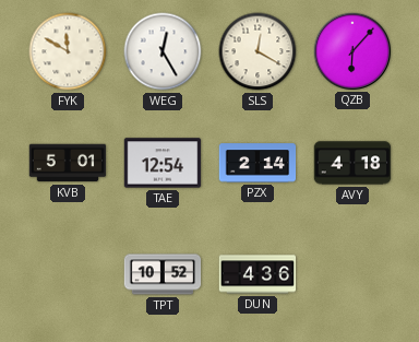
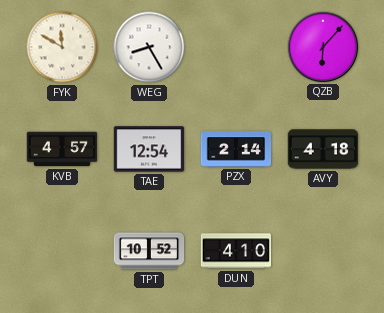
WEG: 12:25 -> 8:25
SLS: 12:20 -> none
KVB: 5:01 -> 4:57
DUN: 4:36 -> 4:10
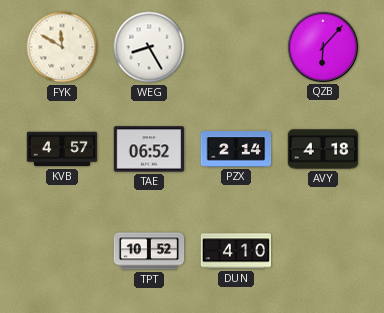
TAE: 12:54 -> 06:52
